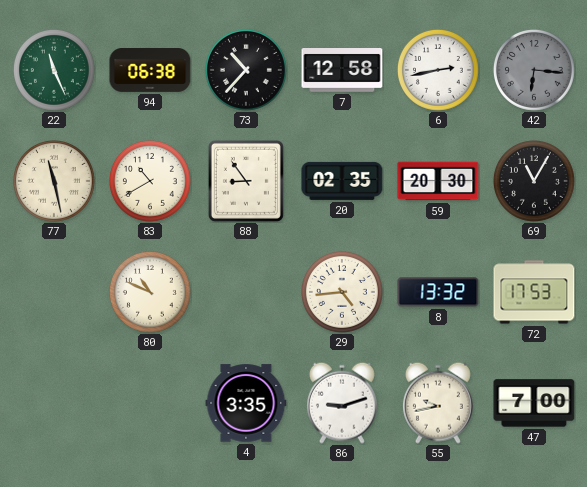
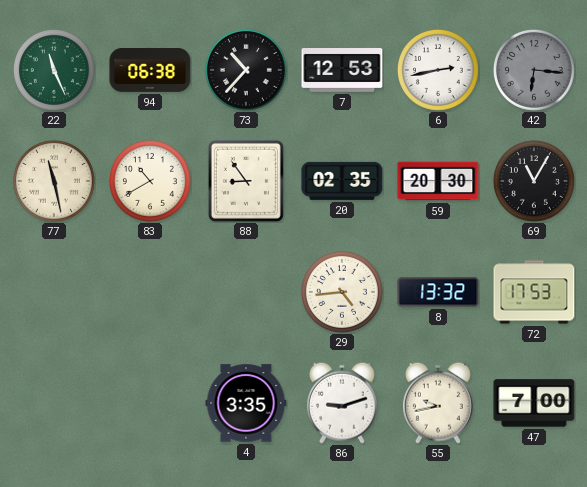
7: 12:58 -> 12:53
80: 10:49 -> none
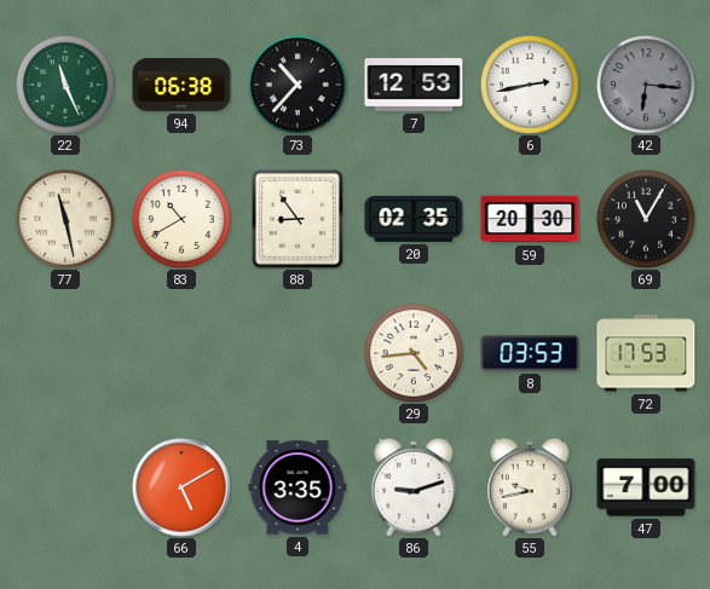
8: 13:32 -> 03:53
66: none -> 5:10
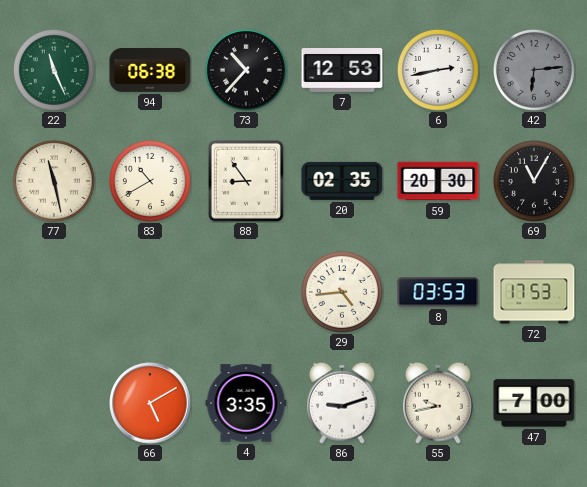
42: 6:16 -> 6:14
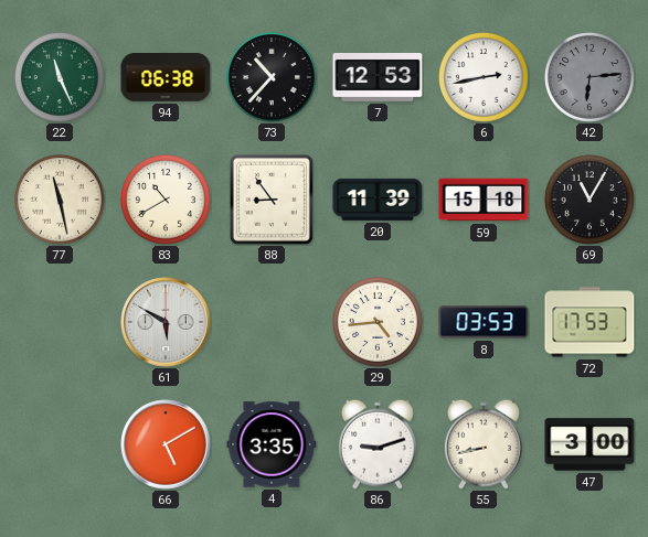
20: 02:35 -> 11:39
59: 20:30 -> 15:18
61: none -> 5:50
55: 9:43 -> 8:43
47: 7:00 -> 3:00
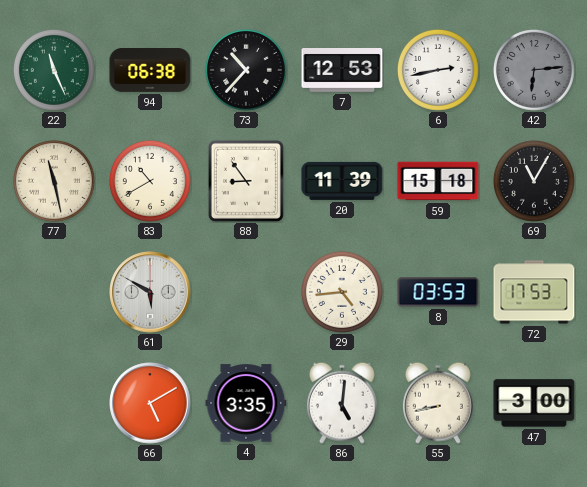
86: 9:12 -> 5:01
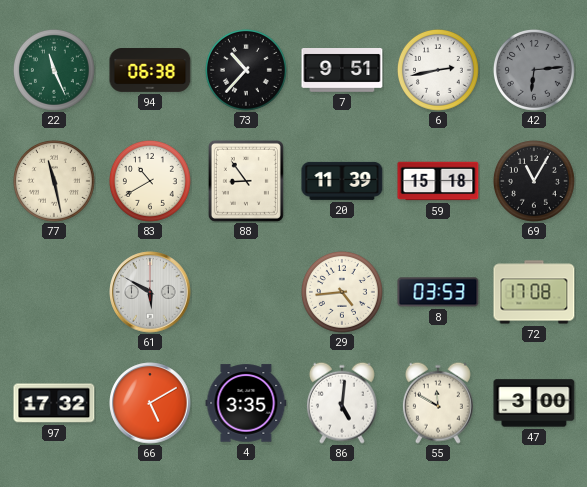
7: 12:53 -> 9:51
72: 17:53 -> 17:08
97: none -> 17:32
55: 8:43 -> 11:50
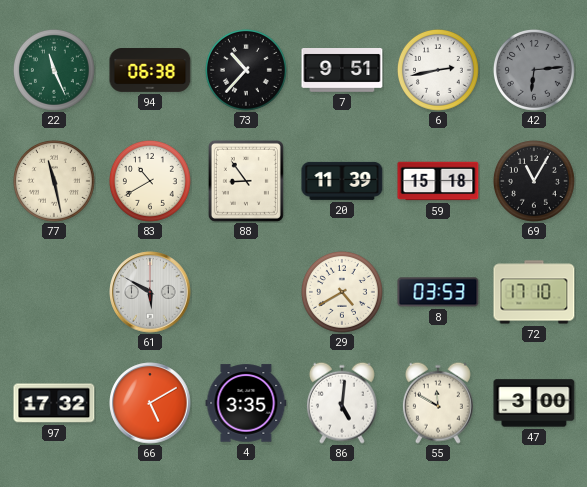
29: 4:44 -> 4:40
72: 17:08 -> 17:10
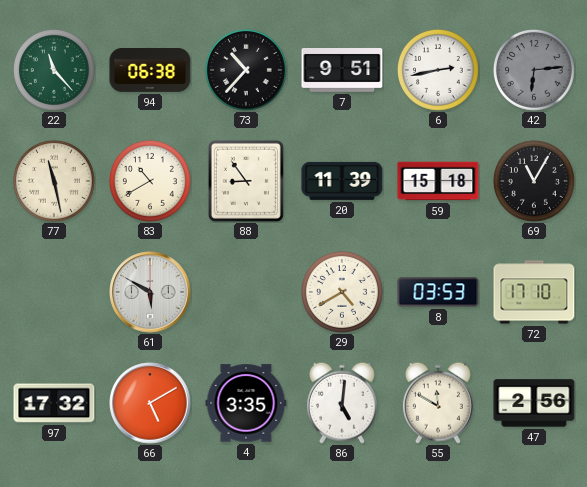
22: 11:26 -> 11:23
47: 3:00 -> 2:56
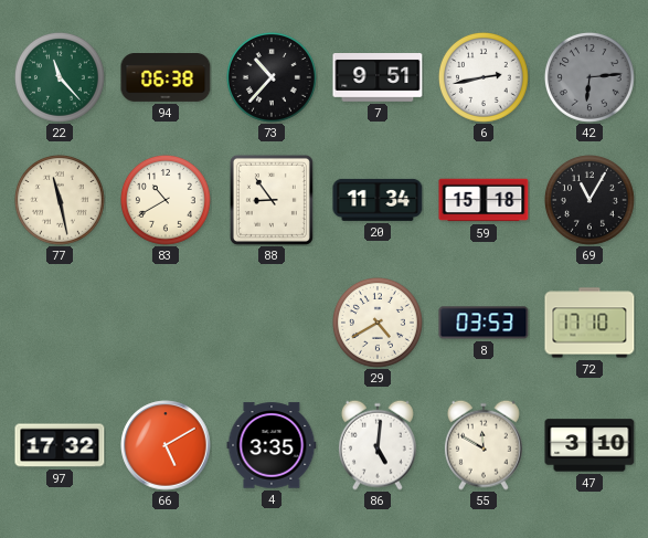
20: 11:39 -> 11:34
61: 5:50 -> none
47: 2:56 -> 3:10
